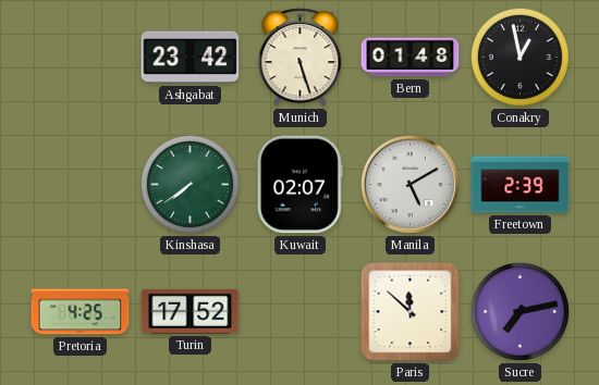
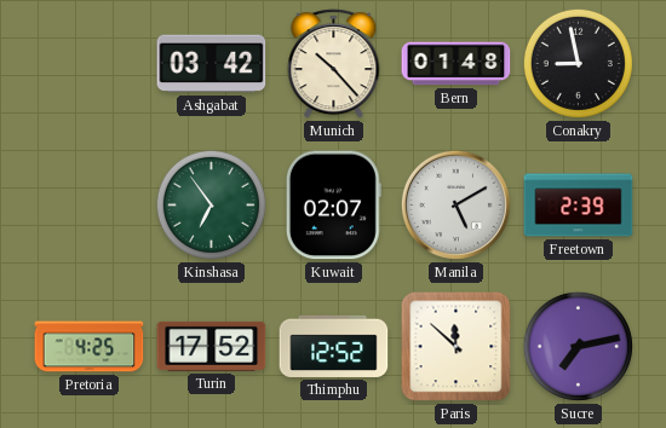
Ashgabat: 23:42 -> 03:42
Munich: 5:27 -> 10:23
Conakry: 12:58 -> 8:58
Kinshasa: 7:39 -> 6:54
Thimphu: none -> 12:52
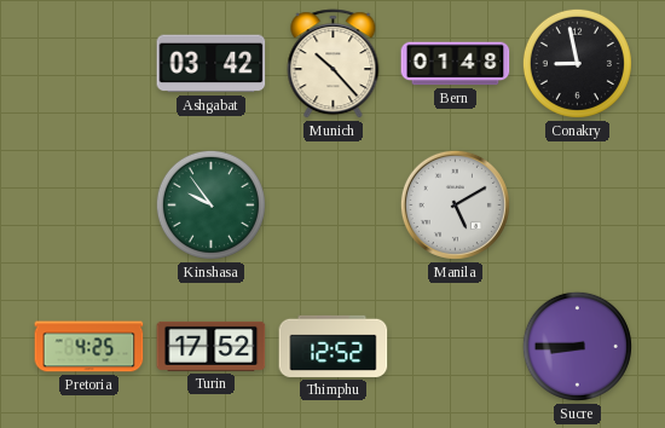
Kinshasa: 6:54 -> 9:54
Kuwait: 02:07 -> none
Freetown: 2:39 -> none
Paris: 11:52 -> none
Sucre: 7:13 -> 8:45
